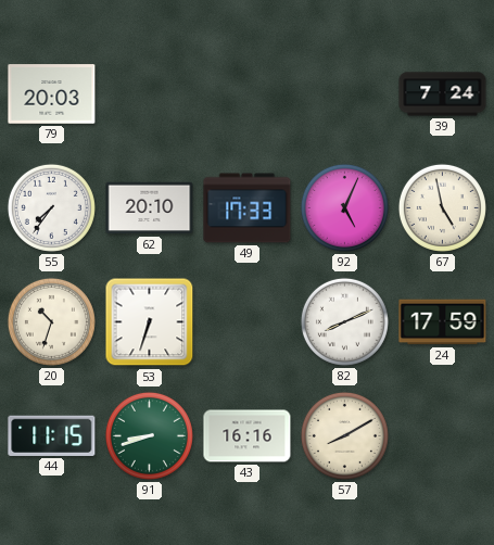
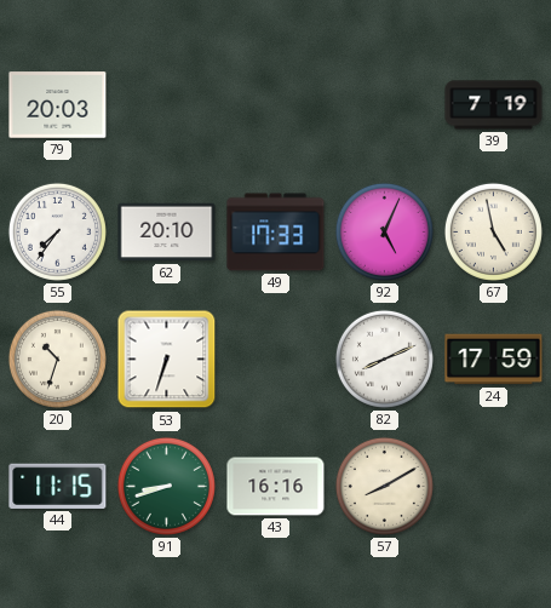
39: 7:24 -> 7:19
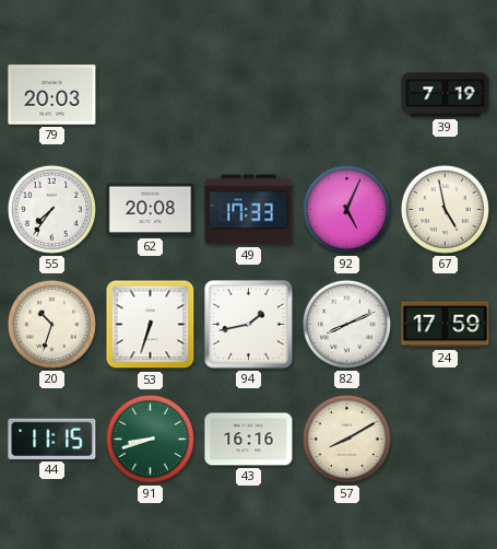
62: 20:10 -> 20:08
94: none -> 1:43
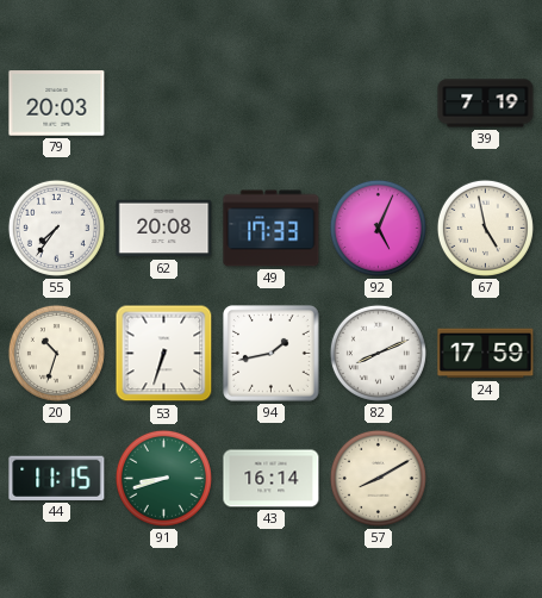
43: 16:16 -> 16:14
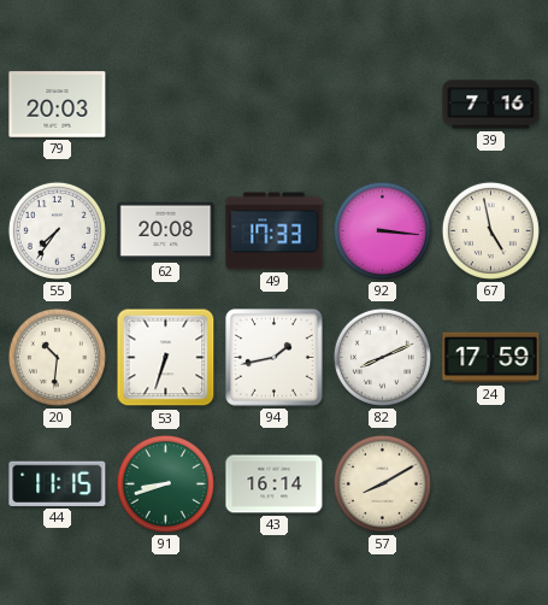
39: 7:19 -> 7:16
92: 5:04 -> 3:16
20: 10:33 -> 10:31
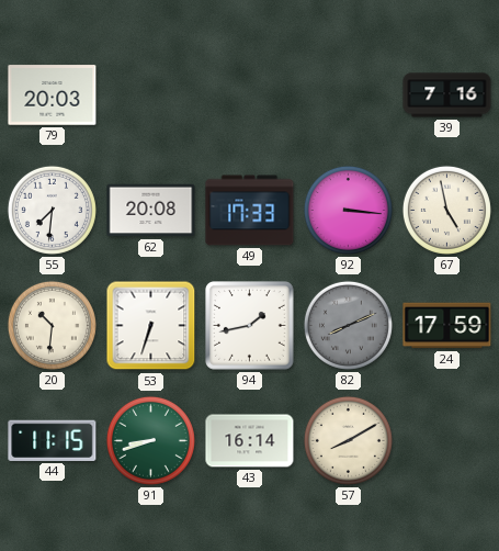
55: 7:36 -> 7:31
82 dial: white -> grey
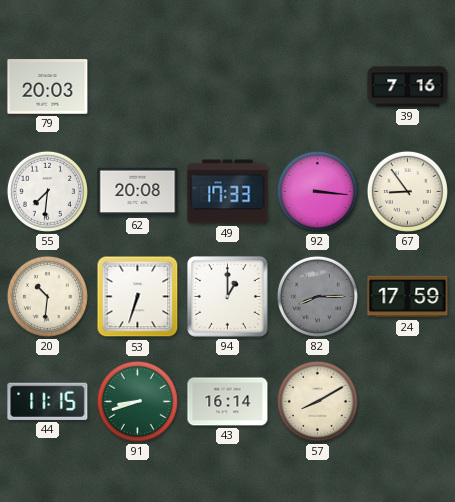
67: 4:58 -> 8:54
94: 1:43 -> 1:00
82: 8:11 -> 8:15
